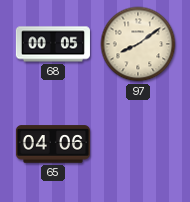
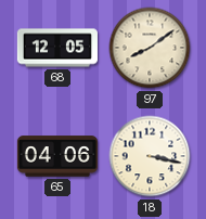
68: 00:05 -> 12:05
18: none -> 3:17
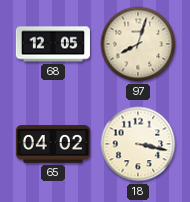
97: 8:09 -> 8:03
65: 04:06 -> 04:02
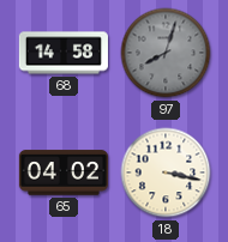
68: 12:05 -> 14:58
97 dial: cream -> grey
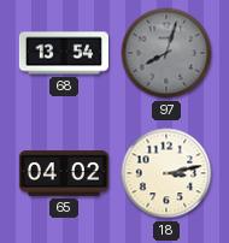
68: 14:58 -> 13:54
18: 3:17 -> 3:13
